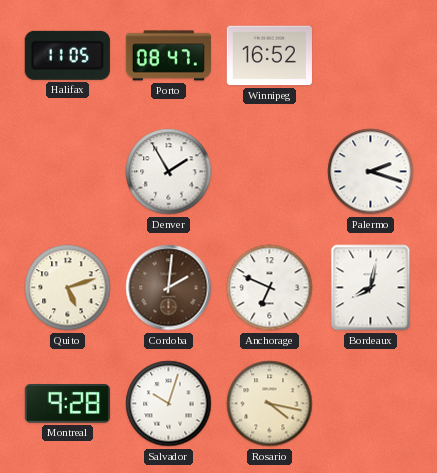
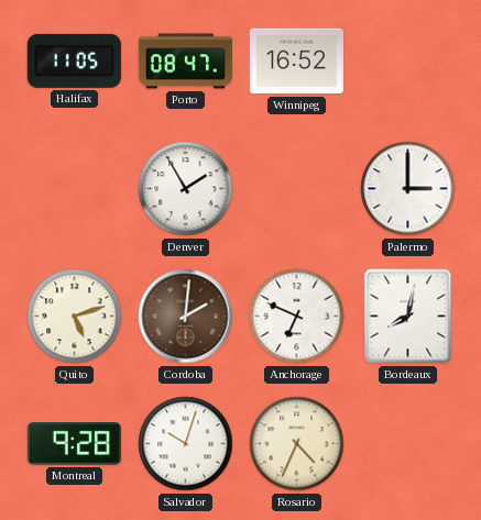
Palermo: 2:18 -> 3:00
Rosario: 4:17 -> 4:34
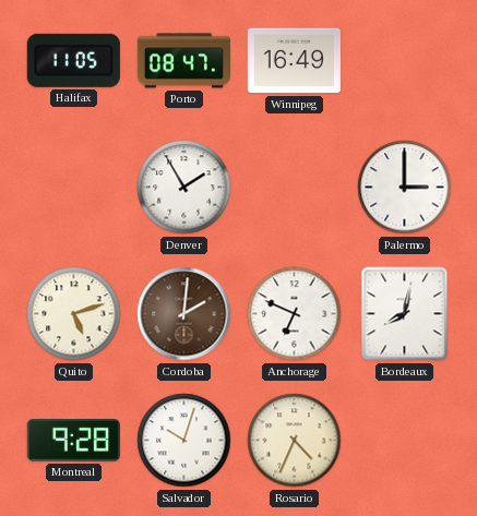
Winnipeg: 16:52 -> 16:49
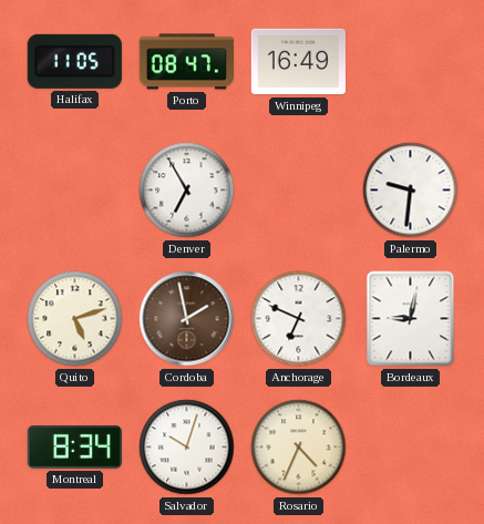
Denver: 1:55 -> 6:55
Palermo: 3:00 -> 9:31
Cordoba: 2:01 -> 1:58
Bordeaux: 8:02 -> 9:02
Montreal: 9:28 -> 8:34
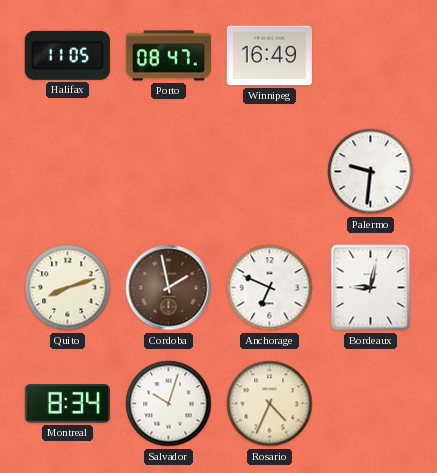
Denver: 6:55 -> none
Quito: 5:12 -> 8:12
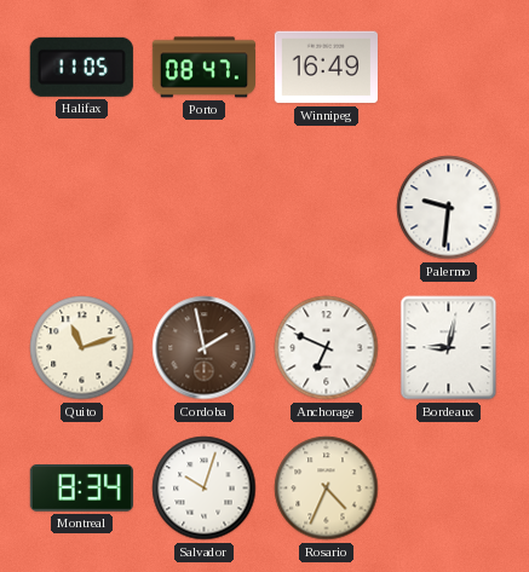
Quito: 8:12 -> 11:12
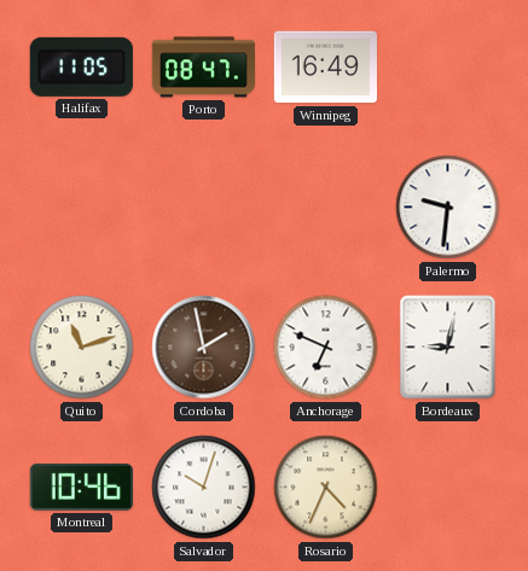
Montreal: 8:34 -> 10:46
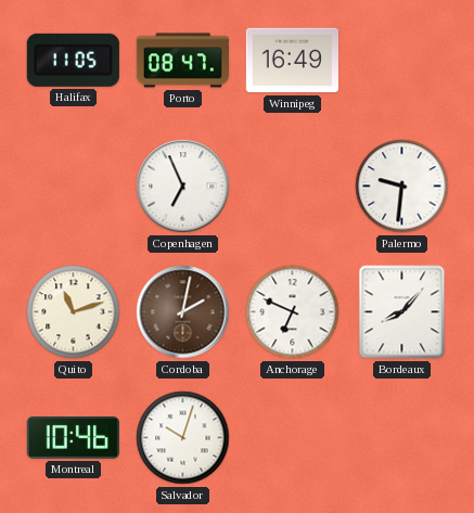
Copenhagen: none -> 6:56
Cordoba: 1:58 -> 2:02
Bordeaux: 9:02 -> 8:07
Rosario: 4:34 -> none
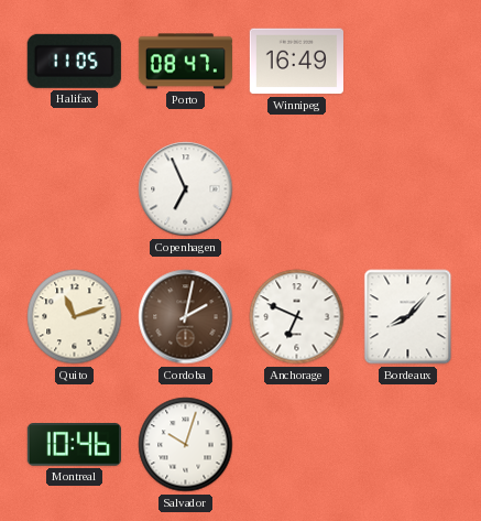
Palermo: 9:31 -> none
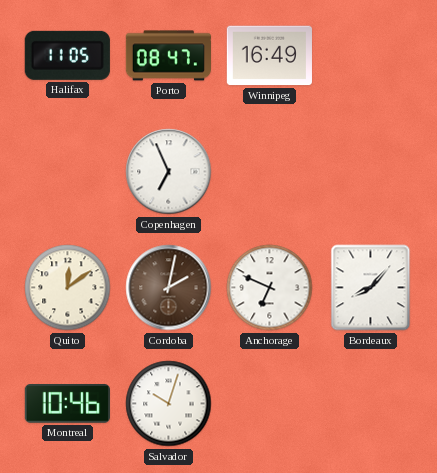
Quito: 11:12 -> 12:09
